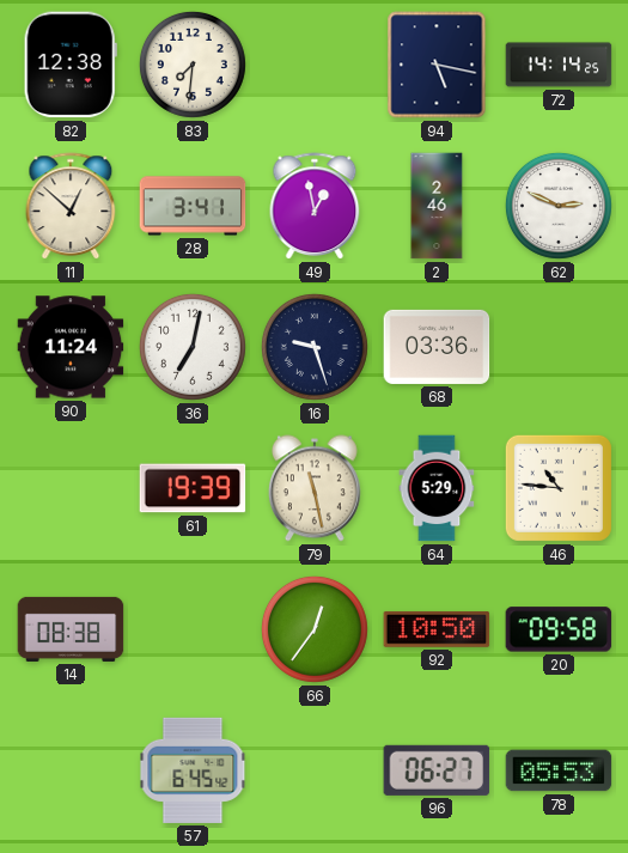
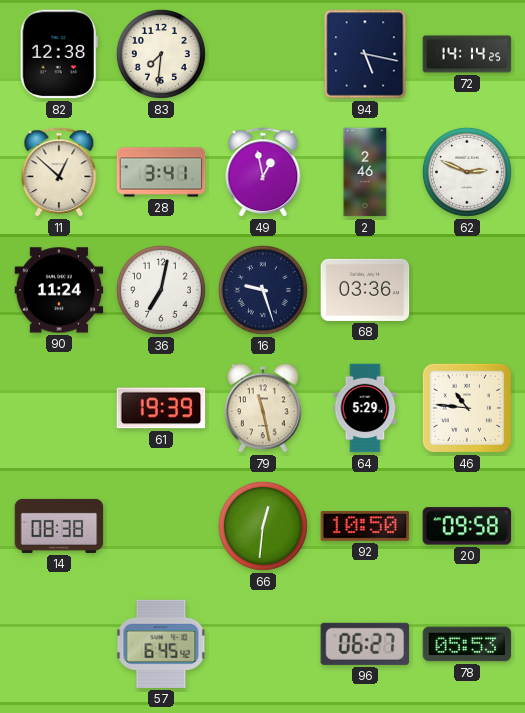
66: 12:36 -> 12:31
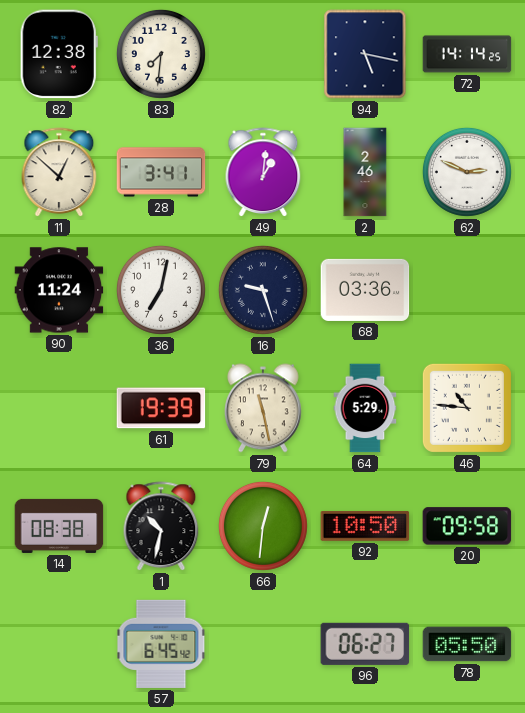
49: 12:58 -> 1:01
1: none -> 10:32
78: 05:53 -> 05:50
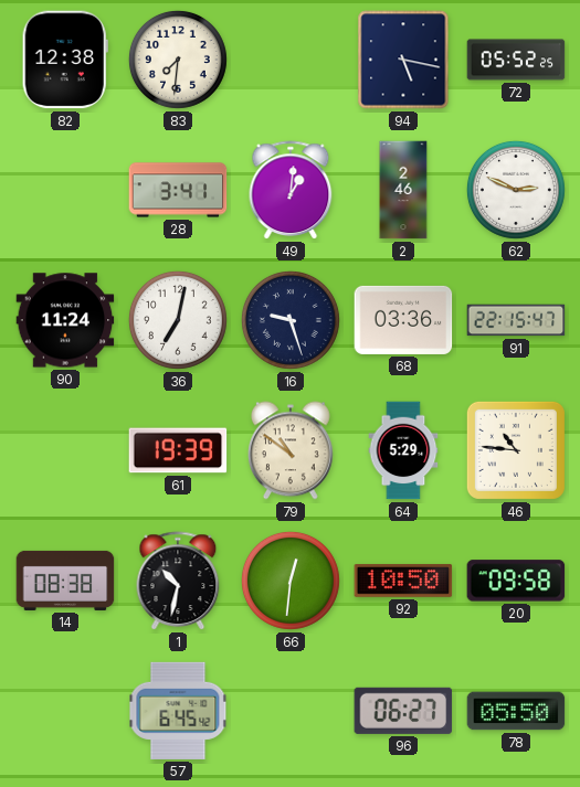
72: 14:14 -> 05:52
11: 12:52 -> none
91: none -> 22:15
79: 11:28 -> 10:51
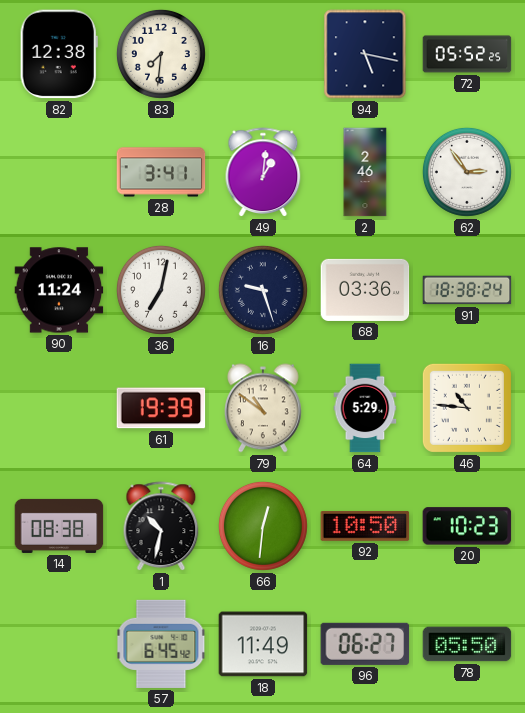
62: 2:49 -> 2:54
91: 22:15 -> 18:38
20: 09:58 -> 10:23
18: none -> 11:49
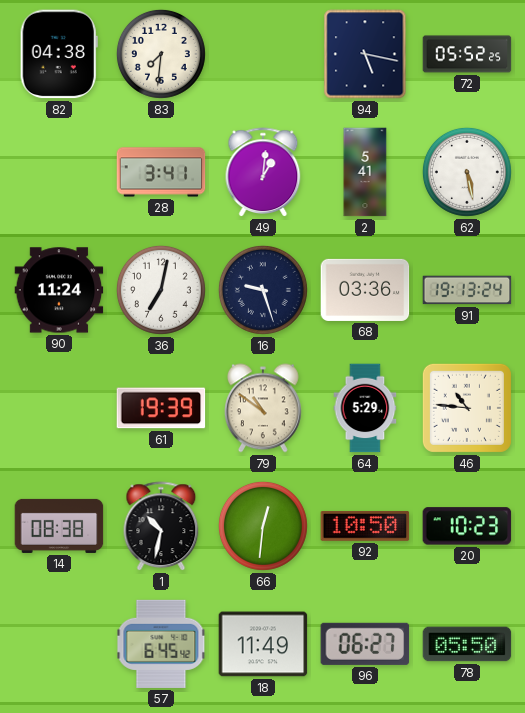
82: 12:38 -> 04:38
2: 2:46 -> 5:41
62: 2:54 -> 5:28
91: 18:38 -> 19:13
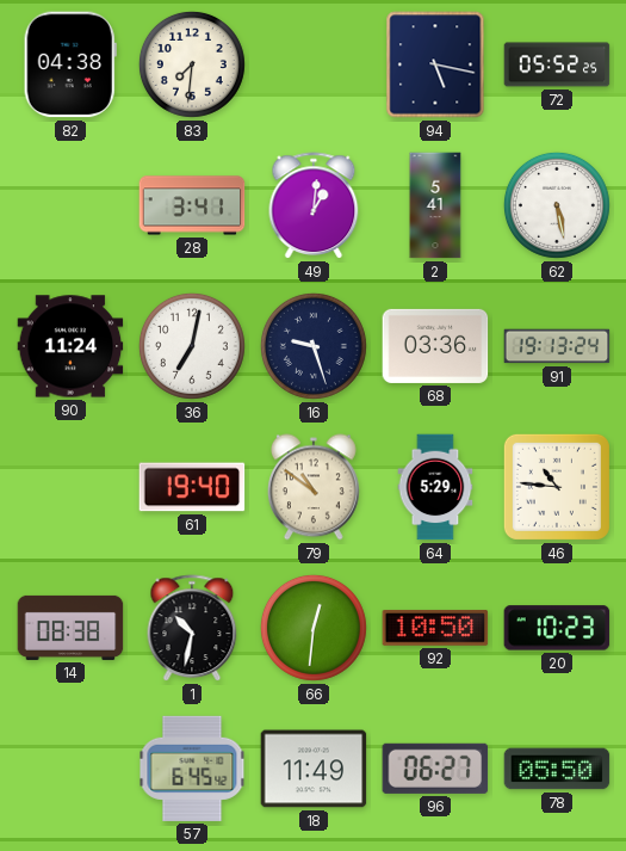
61: 19:39 -> 19:40
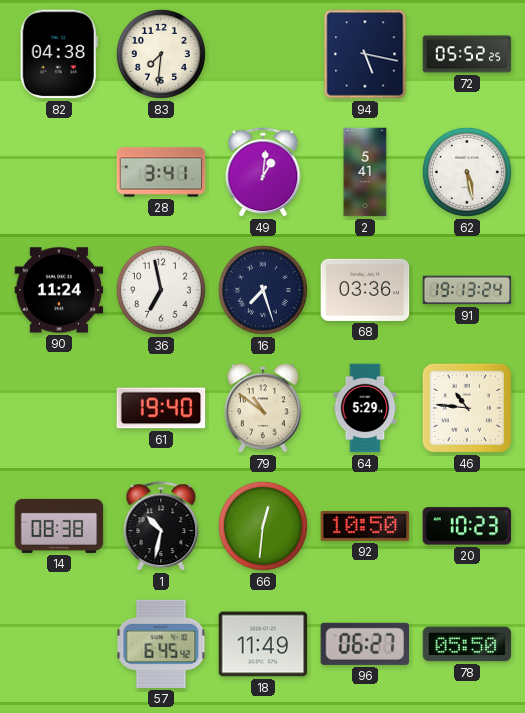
36: 7:02 -> 6:58
16: 9:27 -> 7:27
